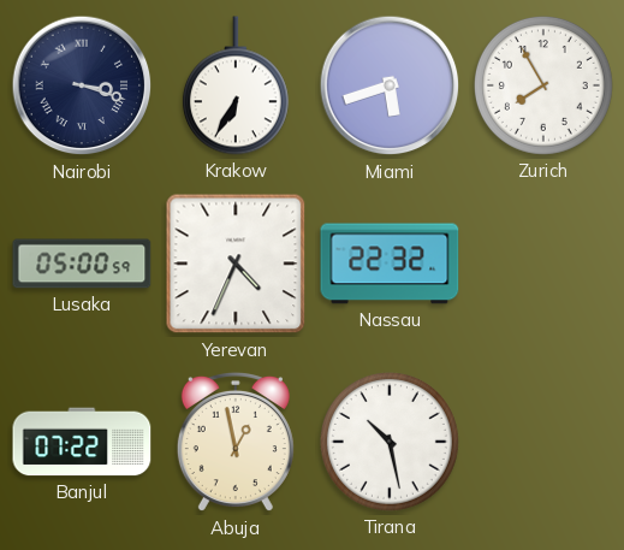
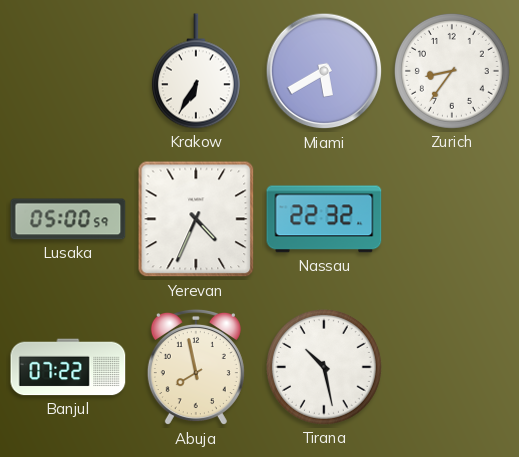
Nairobi: 3:18 -> none
Miami: 5:42 -> 5:40
Zurich: 7:55 -> 8:36
Abuja: 12:58 -> 7:58
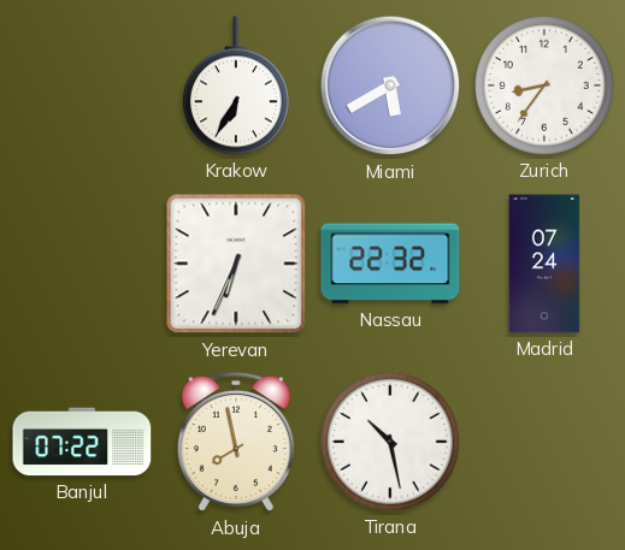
Lusaka: 05:00 -> none
Yerevan: 4:34 -> 6:34
Madrid: none -> 07:24
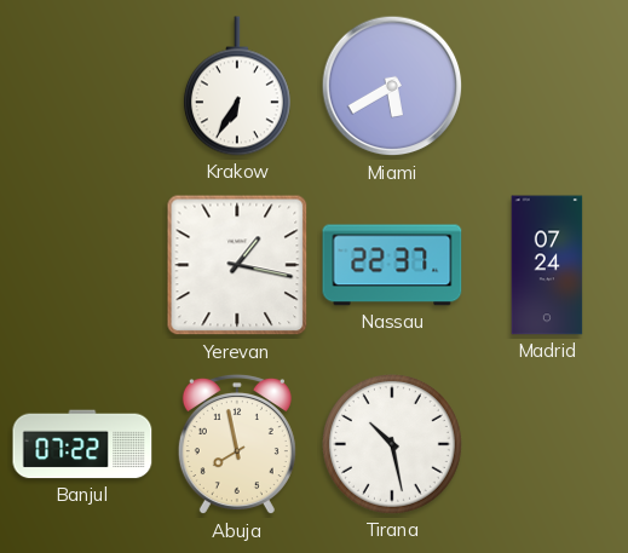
Zurich: 8:36 -> none
Yerevan: 6:34 -> 1:17
Nassau: 22:32 -> 22:37
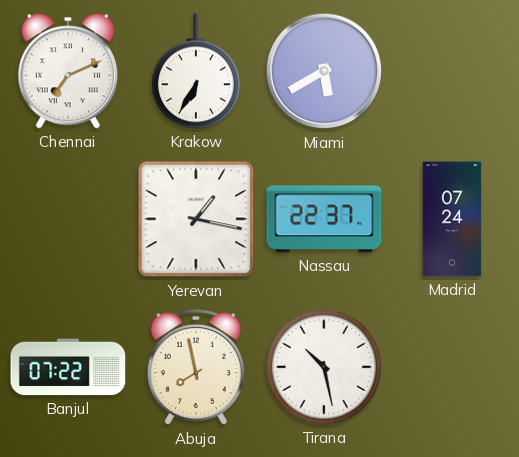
Chennai: none -> 7:11
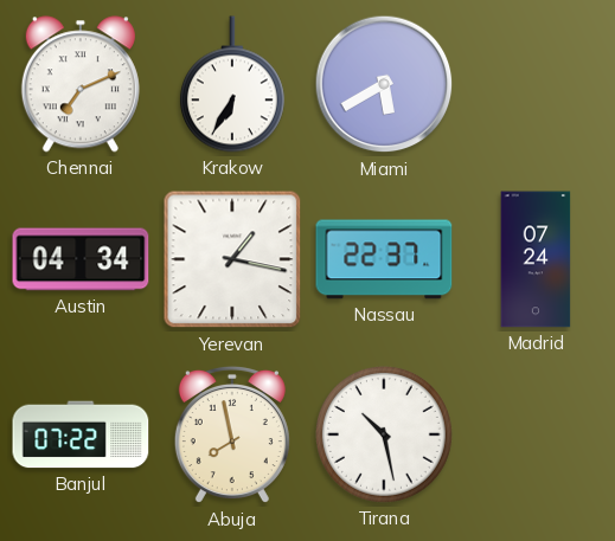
Austin: none -> 04:34
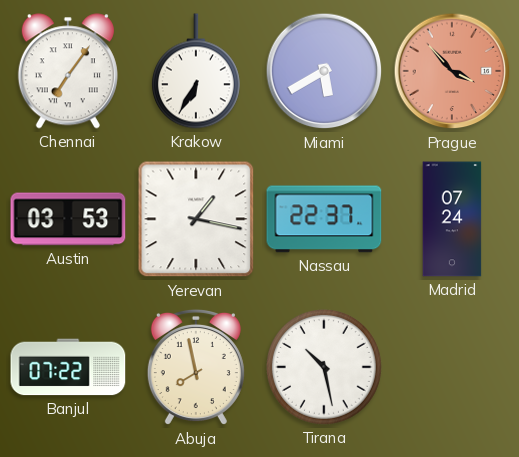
Chennai: 7:11 -> 7:06
Prague: none -> 3:53
Austin: 04:34 -> 03:53
